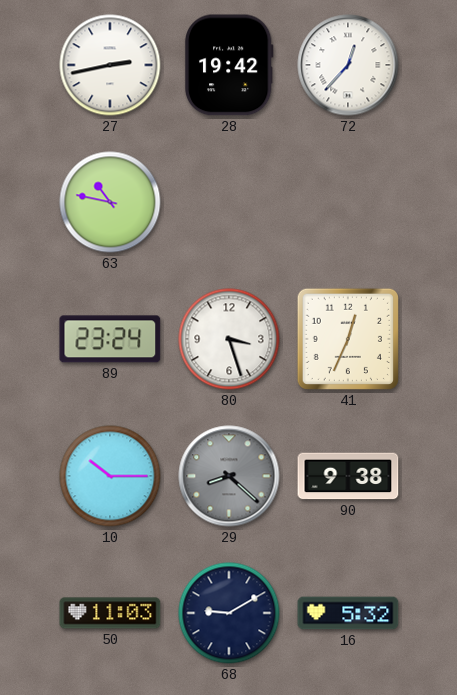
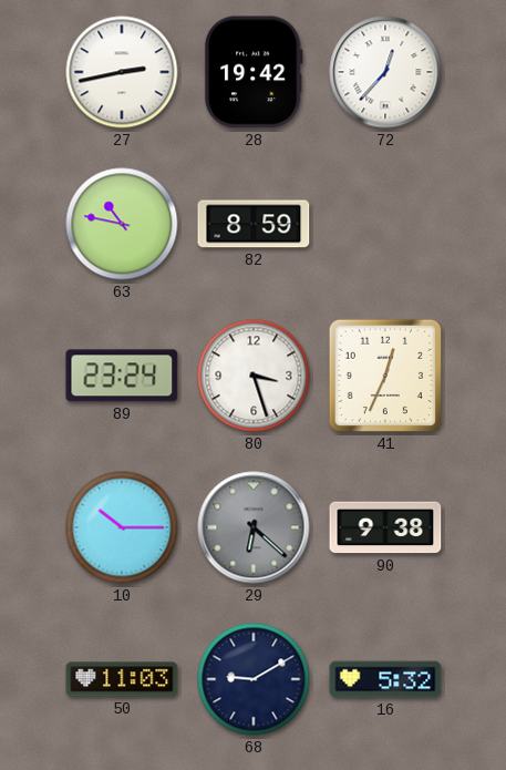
82: none -> 8:59
29: 8:22 -> 6:22
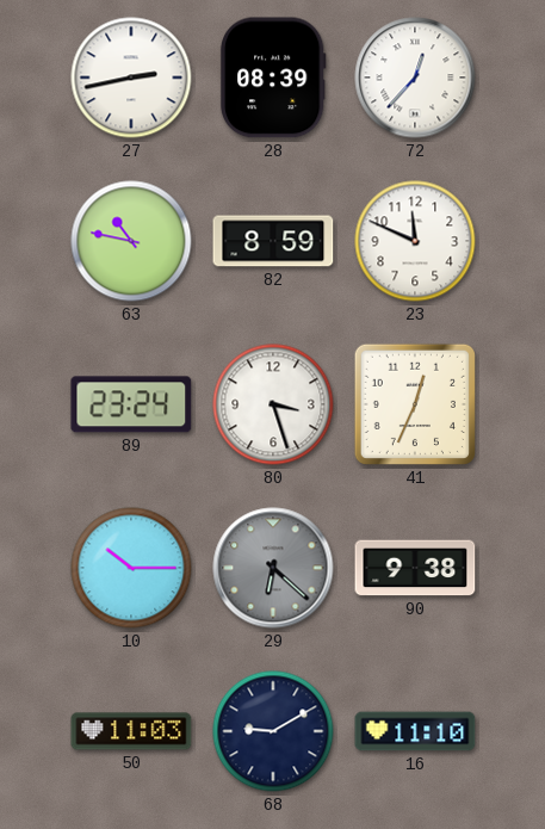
28: 19:42 -> 08:39
23: none -> 11:49
16: 5:32 -> 11:10
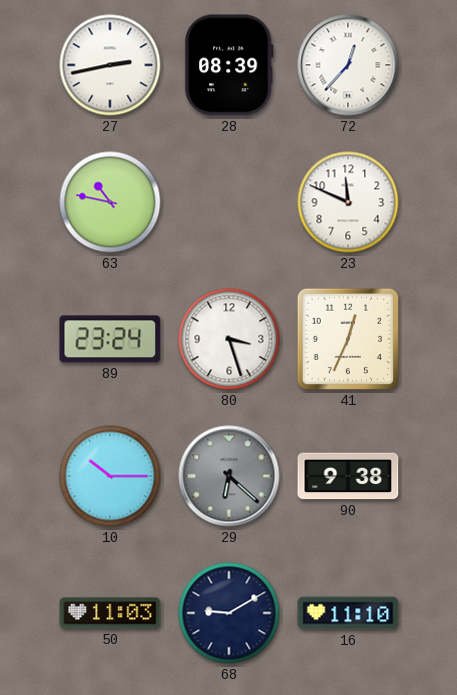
82: 8:59 -> none
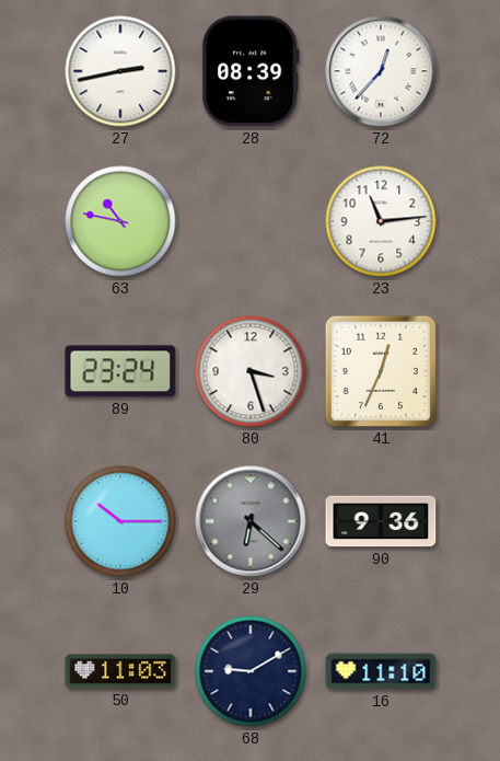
23: 11:49 -> 11:14
90: 9:38 -> 9:36
